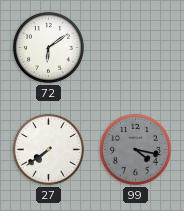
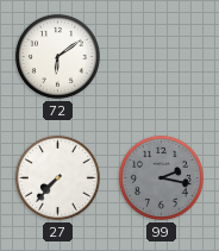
27: 7:39 -> 7:37
99: 4:17 -> 2:17
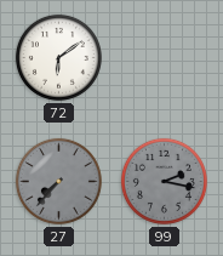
27 dial: white -> grey
